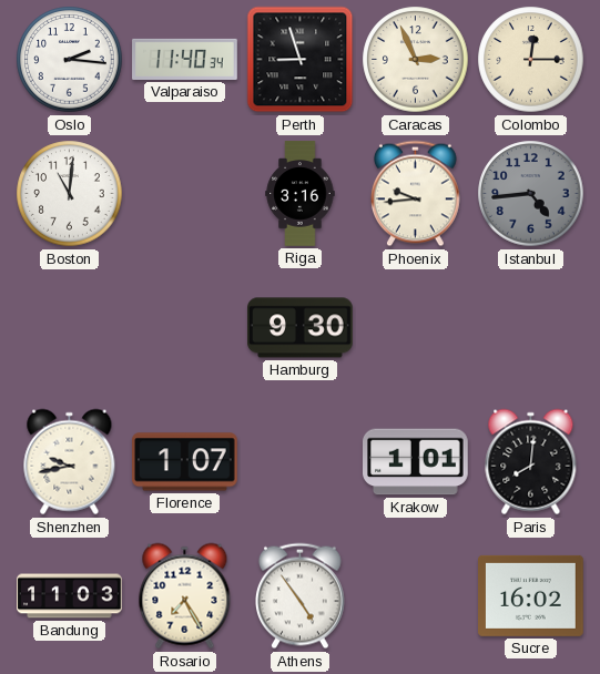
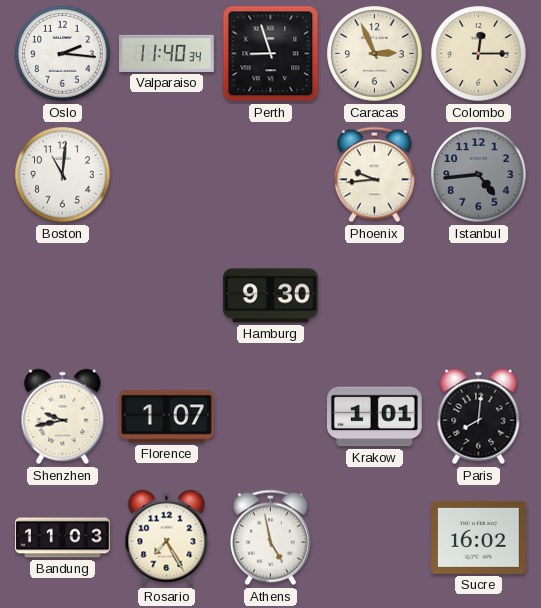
Riga: 3:16 -> none
Athens: 4:54 -> 4:58
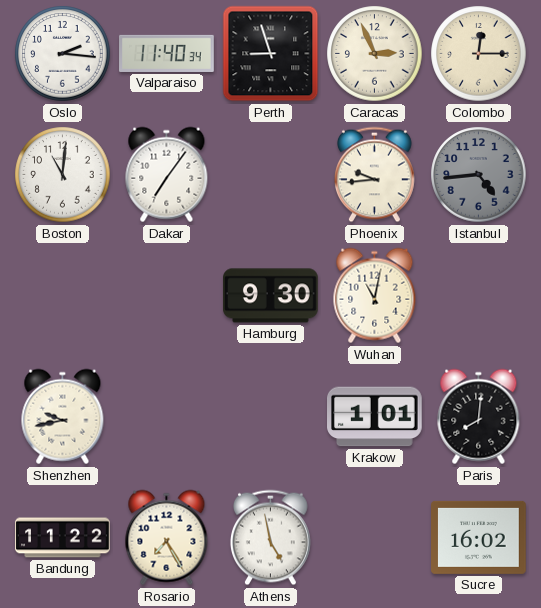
Dakar: none -> 7:06
Wuhan: none -> 11:02
Florence: 1:07 -> none
Bandung: 11:03 -> 11:22
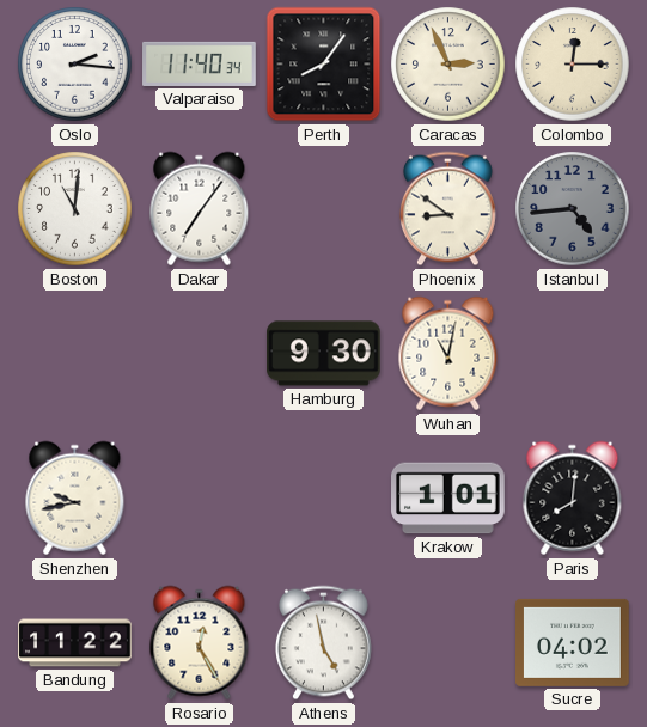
Perth: 8:57 -> 8:06
Phoenix: 9:44 -> 8:51
Rosario: 7:25 -> 12:25
Sucre: 16:02 -> 04:02
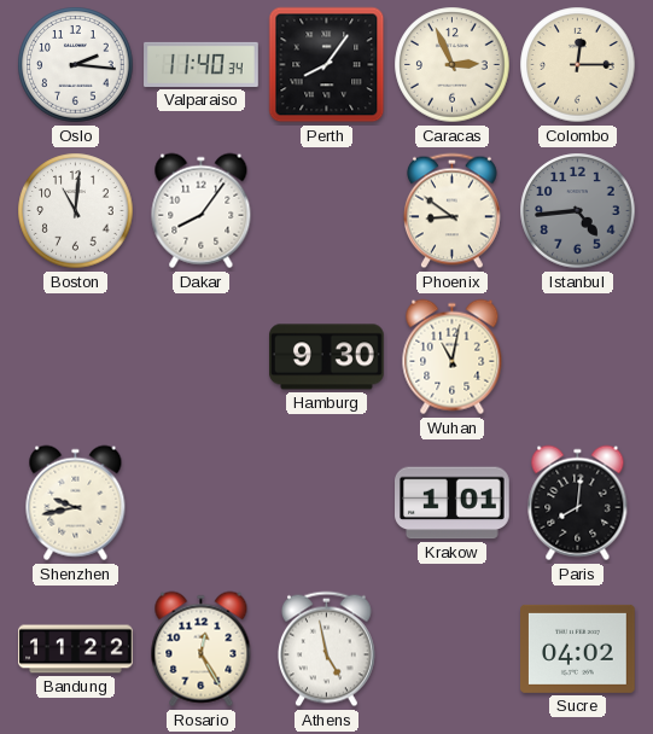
Dakar: 7:06 -> 8:06
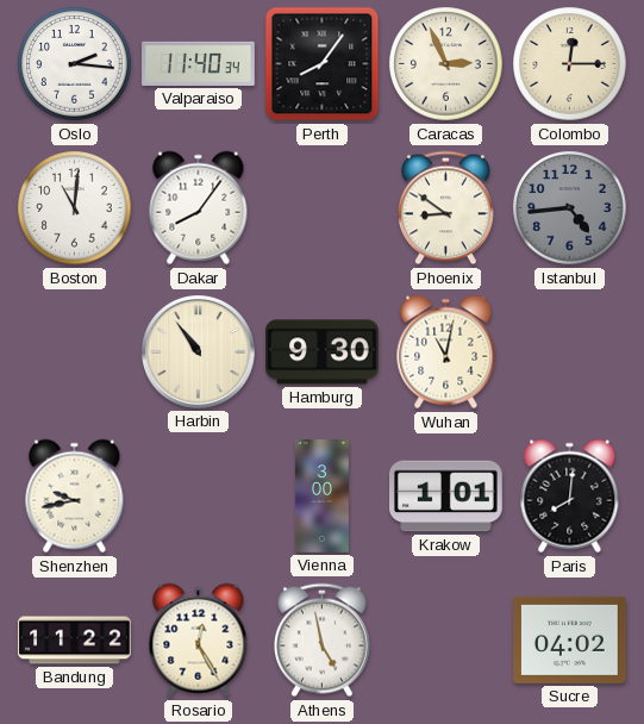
Harbin: none -> 10:54
Vienna: none -> 3:00
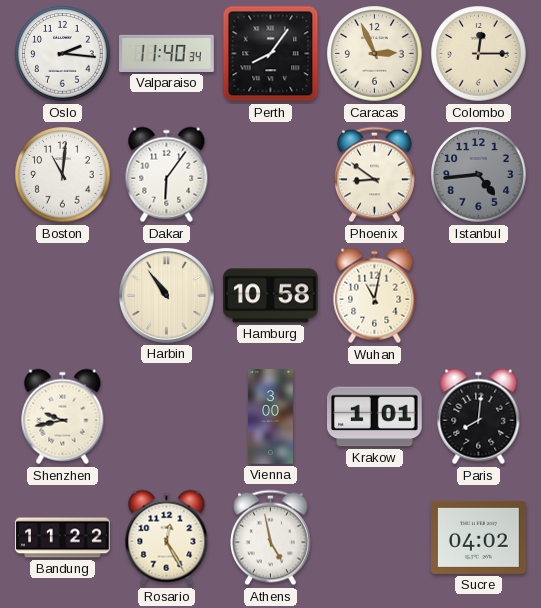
Dakar: 8:06 -> 6:06
Hamburg: 9:30 -> 10:58
